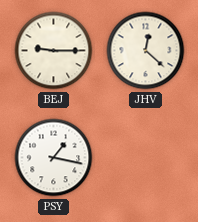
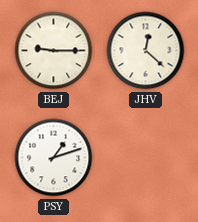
PSY: 1:17 -> 1:12
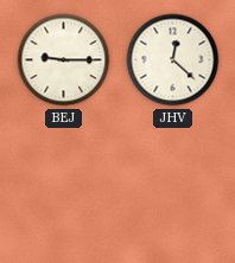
PSY: 1:12 -> none
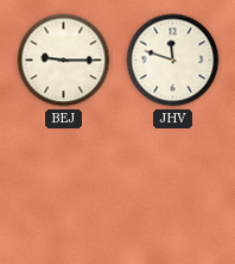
JHV: 12:22 -> 11:48
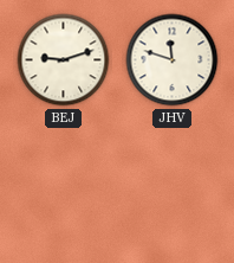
BEJ: 9:15 -> 9:12
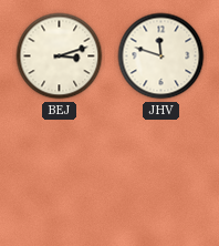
BEJ: 9:12 -> 3:12
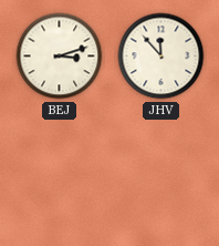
JHV: 11:48 -> 11:53
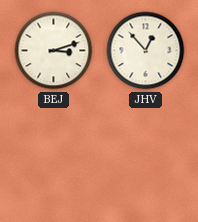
JHV: 11:53 -> 12:53
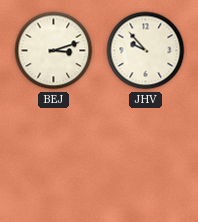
JHV: 12:53 -> 9:53
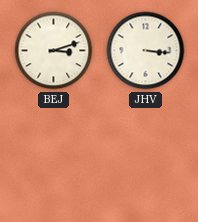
JHV: 9:53 -> 3:16
